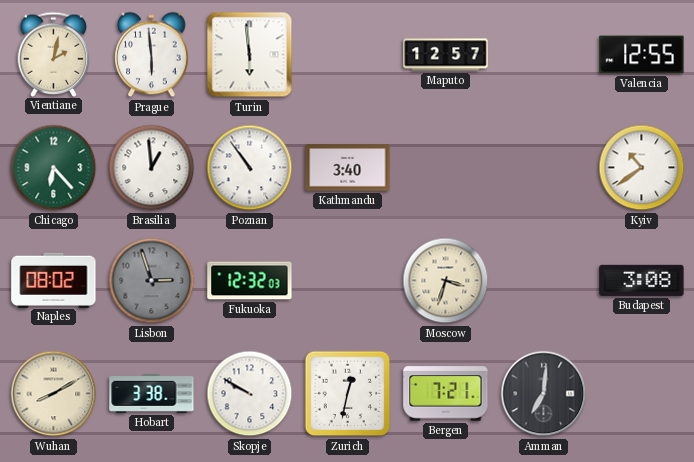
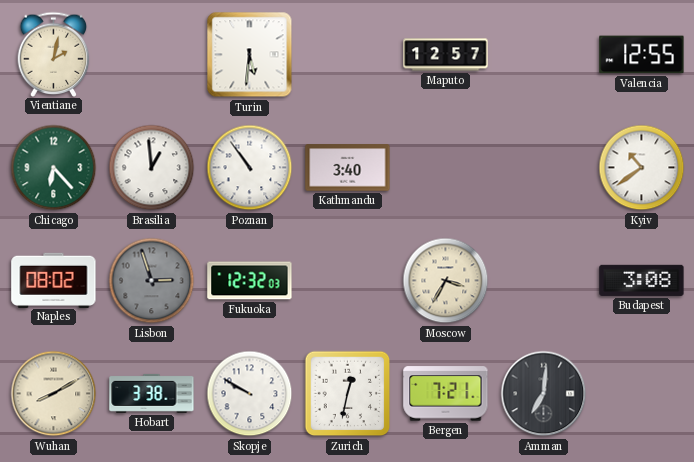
Prague: 5:59 -> none
Turin: 5:59 -> 5:31
Moscow: 3:33 -> 3:35
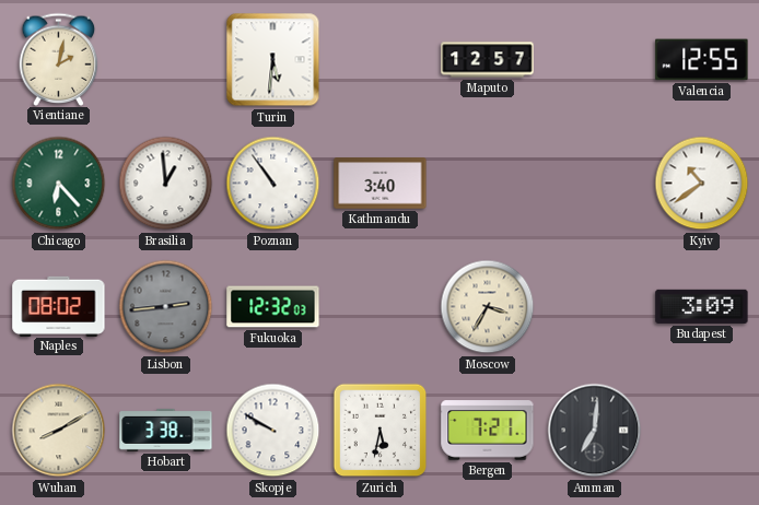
Lisbon: 2:57 -> 2:44
Budapest: 3:08 -> 3:09
Zurich: 12:32 -> 5:32
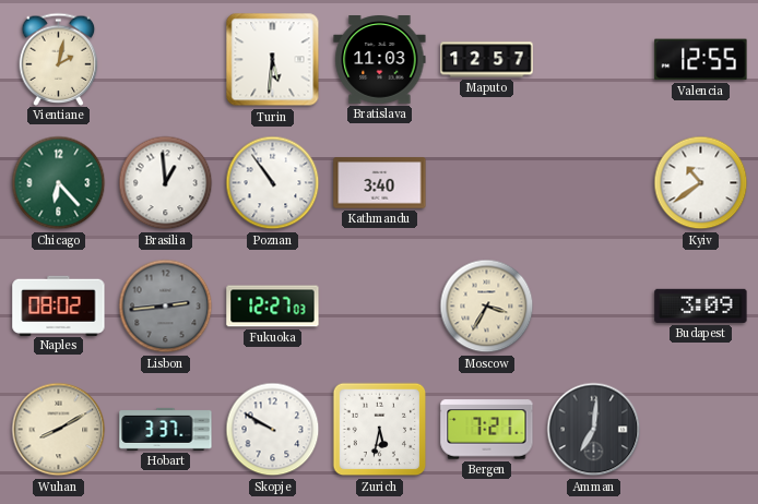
Bratislava: none -> 11:03
Fukuoka: 12:32 -> 12:27
Hobart: 3:38 -> 3:37
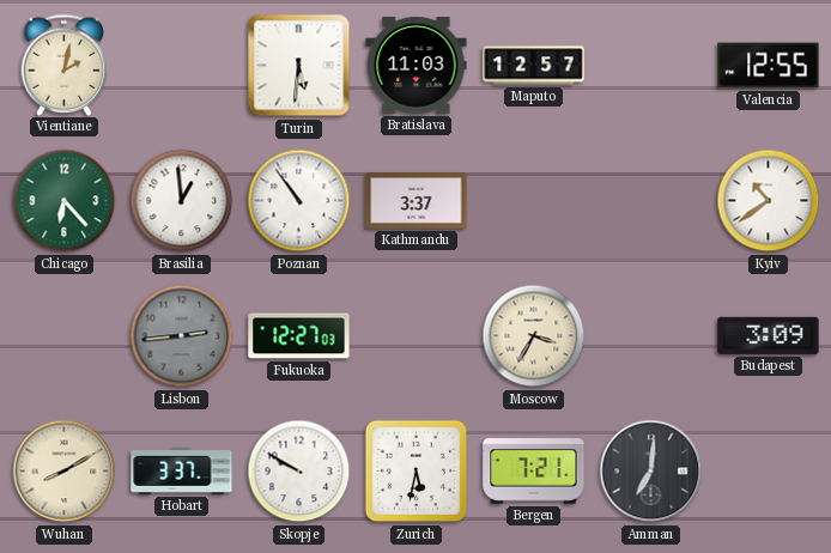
Kathmandu: 3:40 -> 3:37
Naples: 08:02 -> none
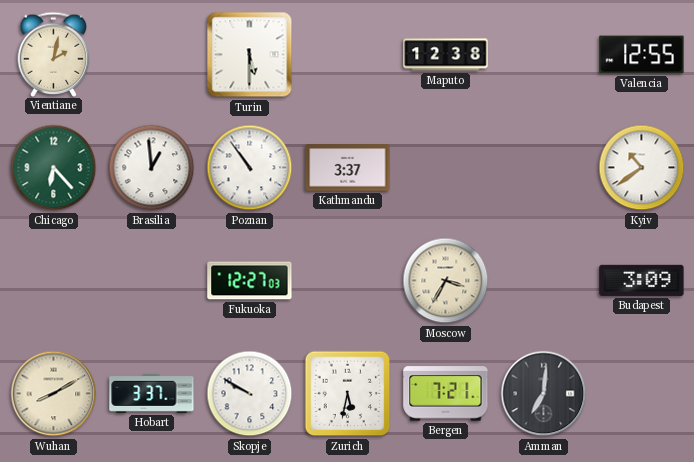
Turin: 5:31 -> 5:30
Bratislava: 11:03 -> none
Maputo: 12:57 -> 12:38
Lisbon: 2:44 -> none
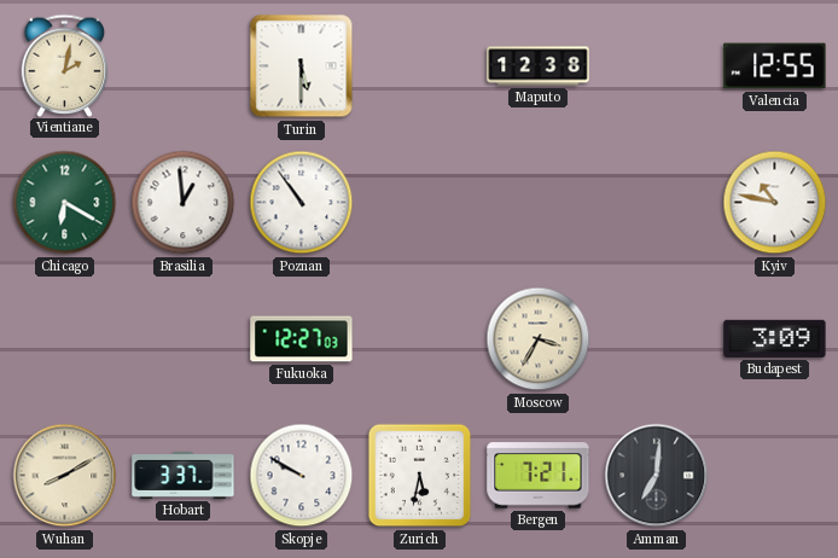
Chicago: 6:23 -> 6:20
Kathmandu: 3:37 -> none
Kyiv: 10:39 -> 10:47
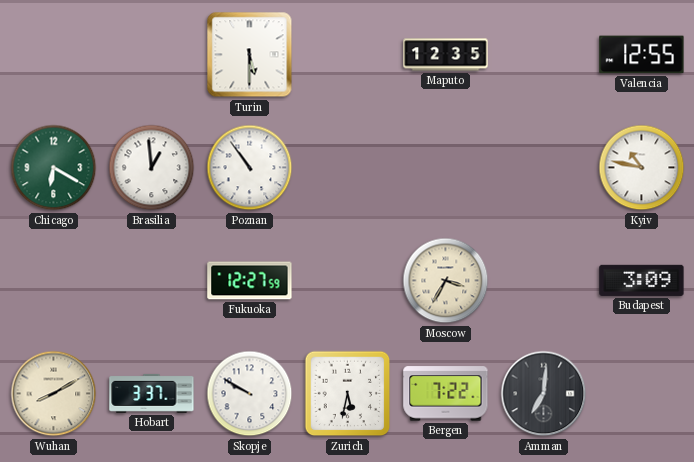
Vientiane: 2:02 -> none
Maputo: 12:38 -> 12:35
Fukuoka: 12:27:03 -> 12:27:59
Bergen: 7:21 -> 7:22
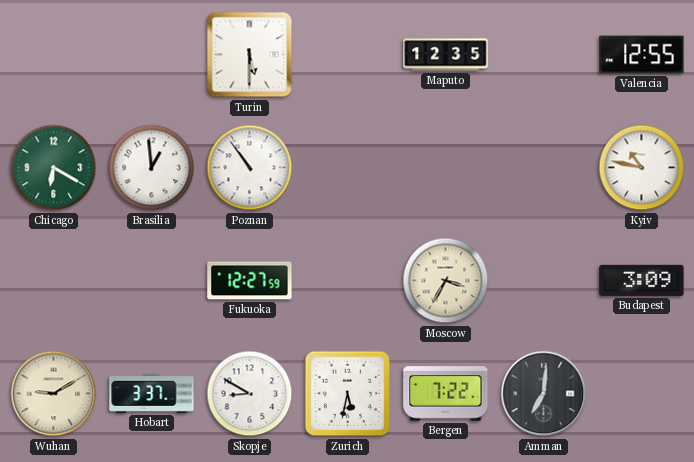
Wuhan: 8:10 -> 9:10
Skopje: 9:50 -> 8:50
